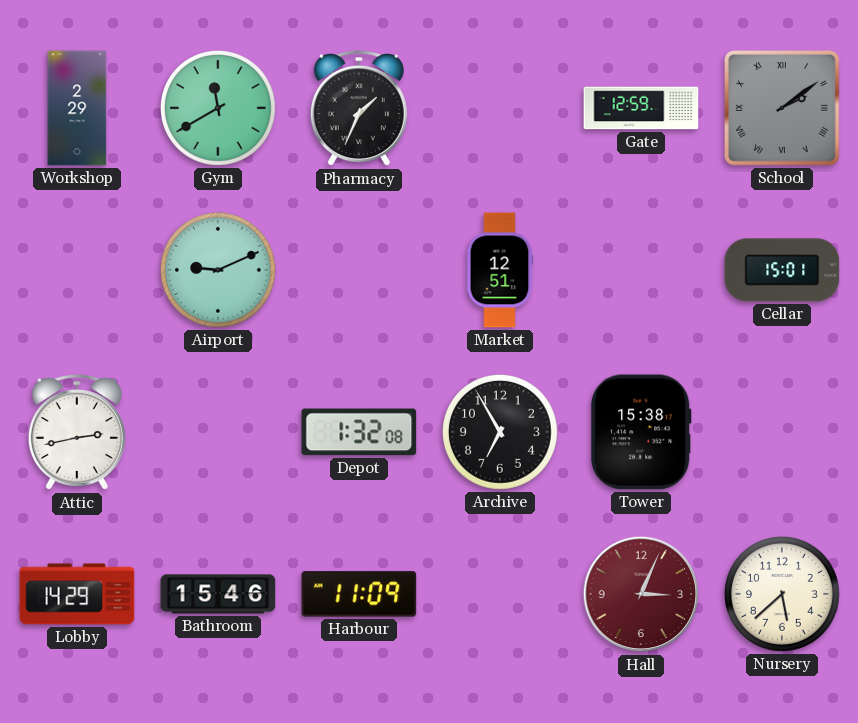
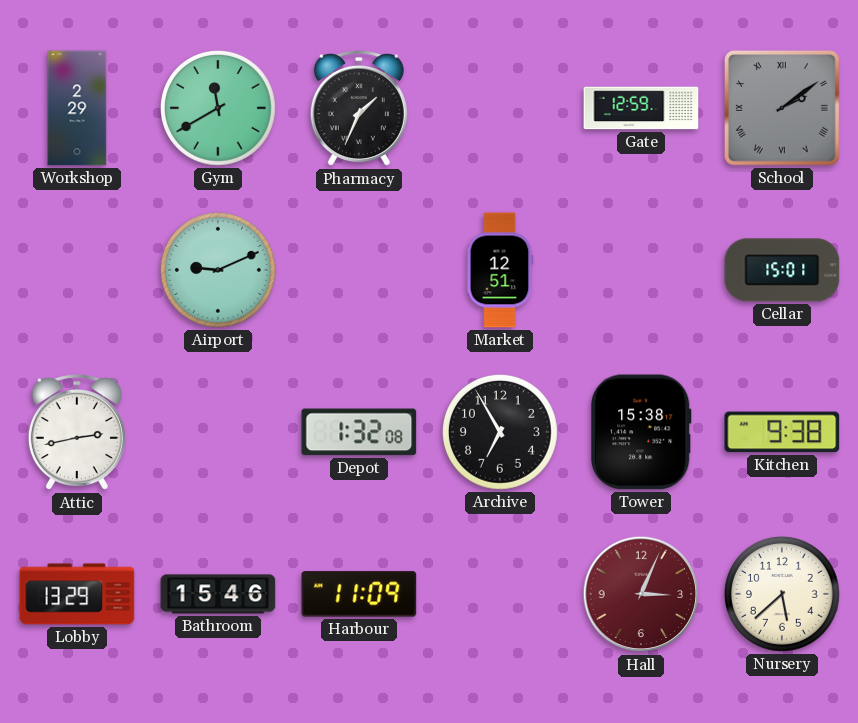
Kitchen: none -> 9:38
Lobby: 14:29 -> 13:29
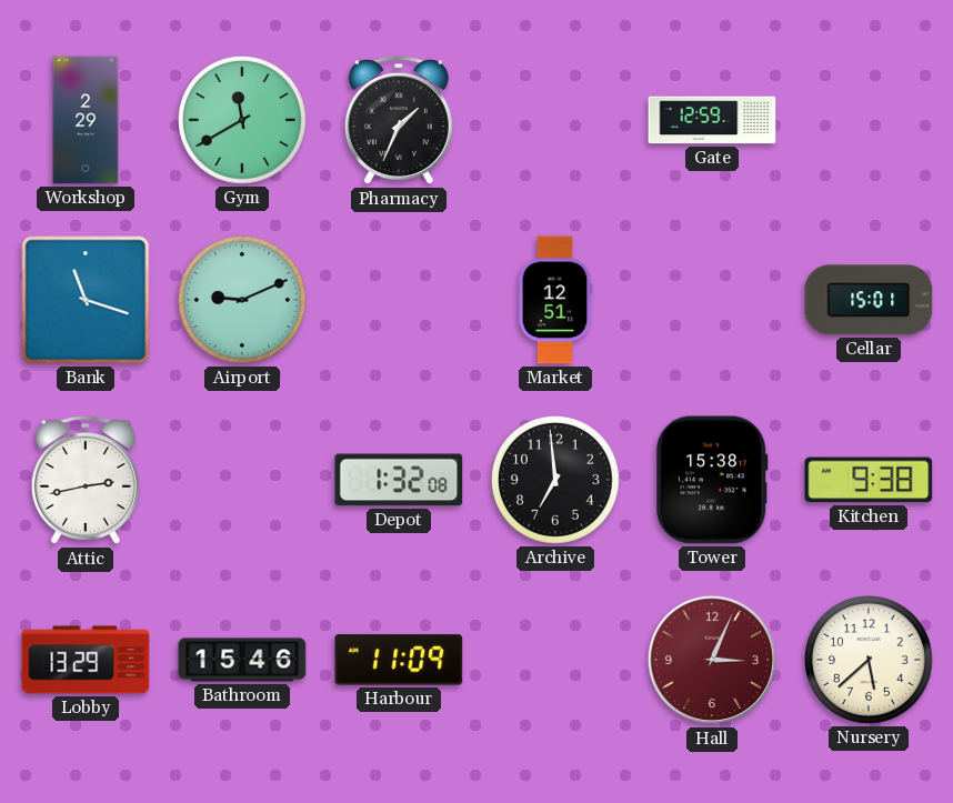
School: 2:09 -> none
Bank: none -> 11:18
Archive: 6:55 -> 6:59
